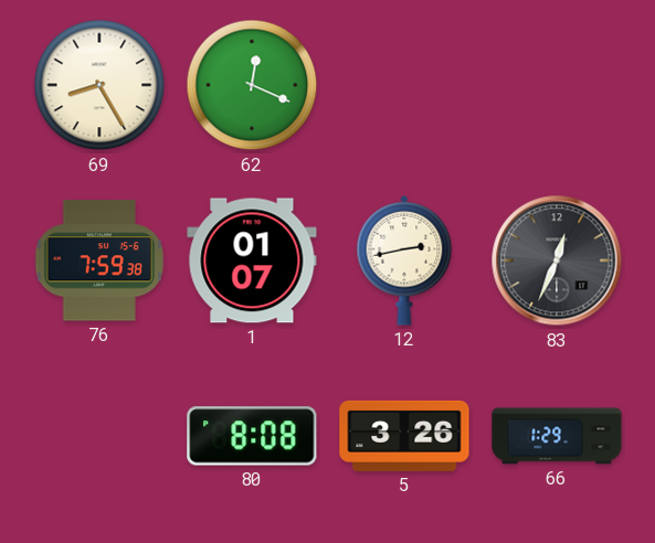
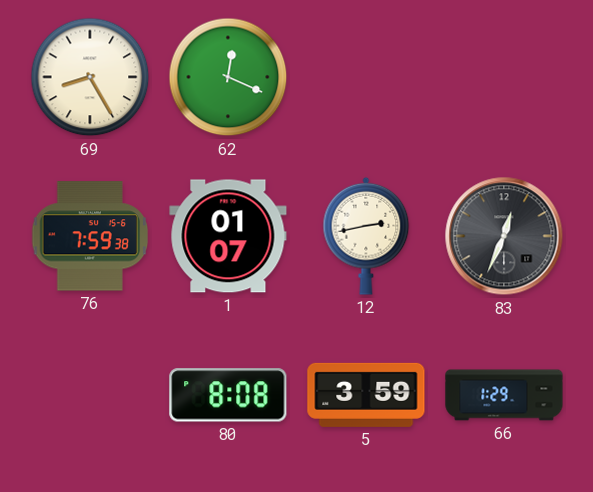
5: 3:26 -> 3:59
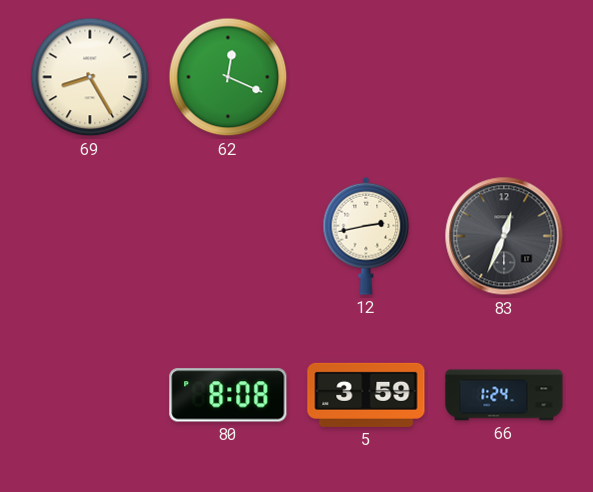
76: 7:59 -> none
1: 01:07 -> none
66: 1:29 -> 1:24
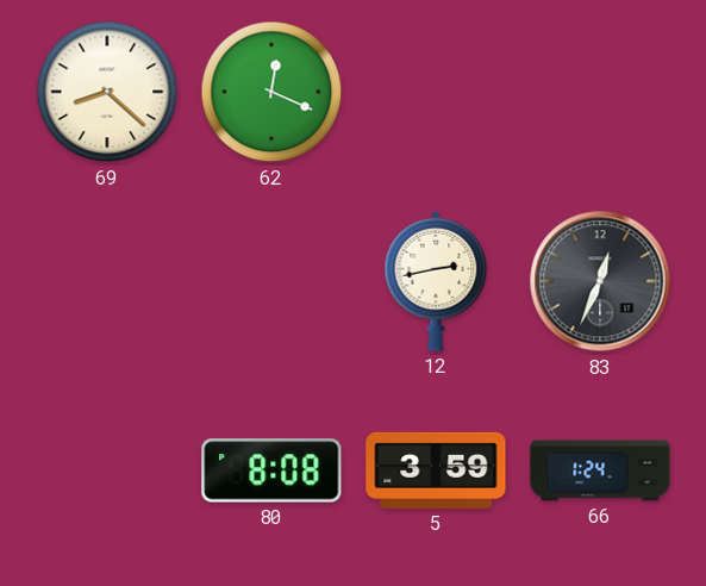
69: 8:25 -> 8:22
